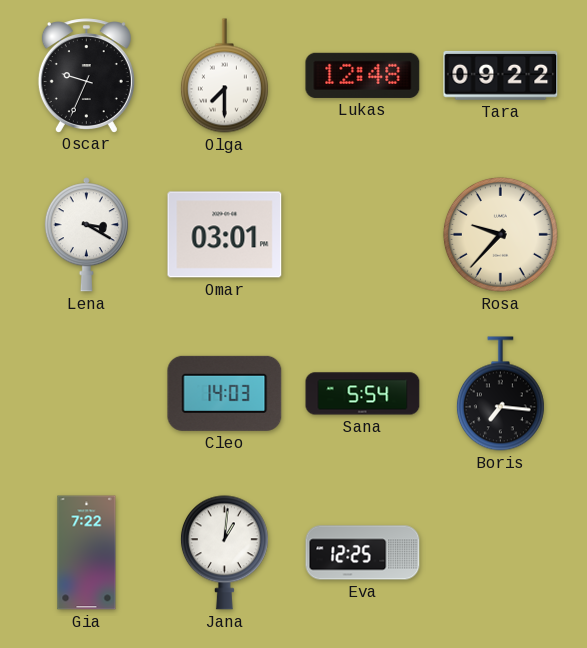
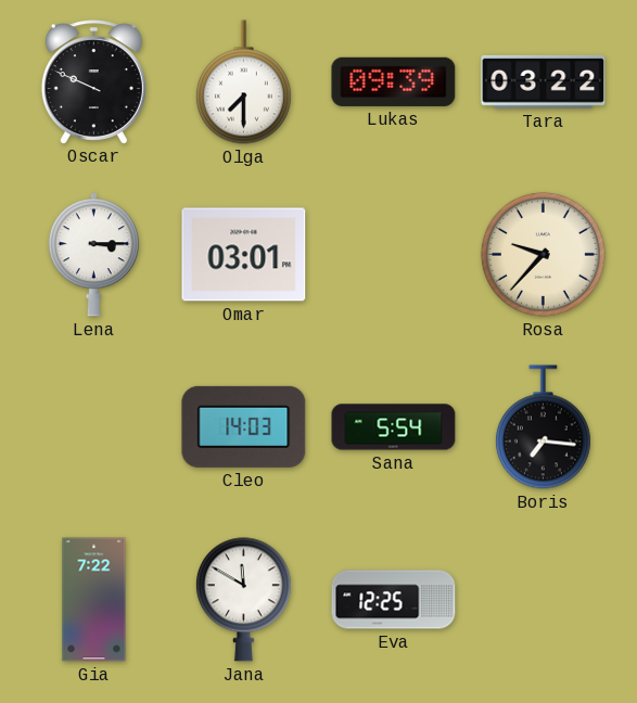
Oscar: 9:34 -> 9:49
Lukas: 12:48 -> 09:39
Tara: 09:22 -> 03:22
Lena: 3:20 -> 3:15
Jana: 1:01 -> 11:50
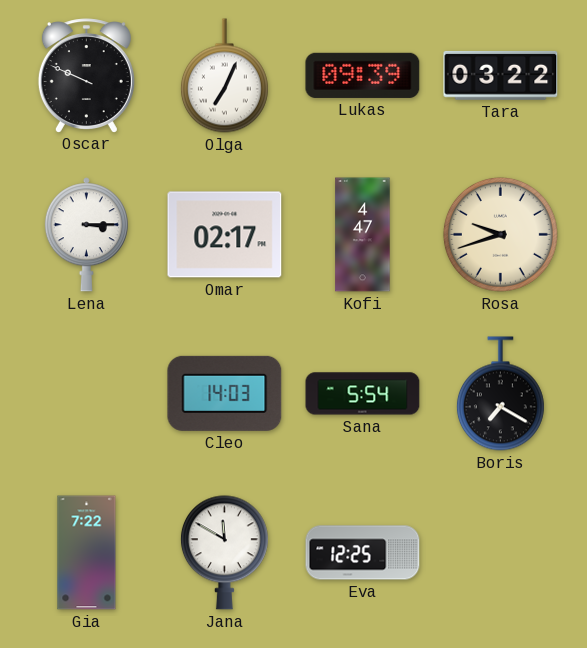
Olga: 7:30 -> 7:04
Omar: 03:01 -> 02:17
Kofi: none -> 4:47
Rosa: 9:37 -> 9:42
Boris: 7:16 -> 7:20
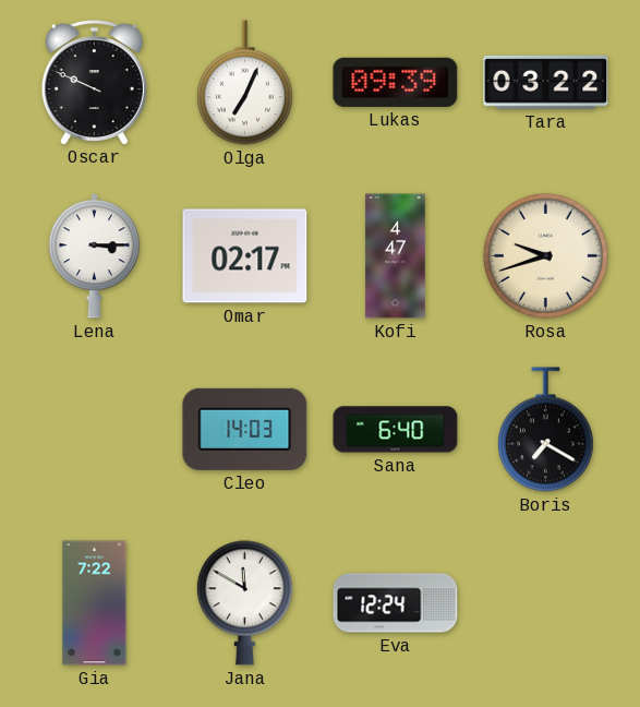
Sana: 5:54 -> 6:40
Eva: 12:25 -> 12:24
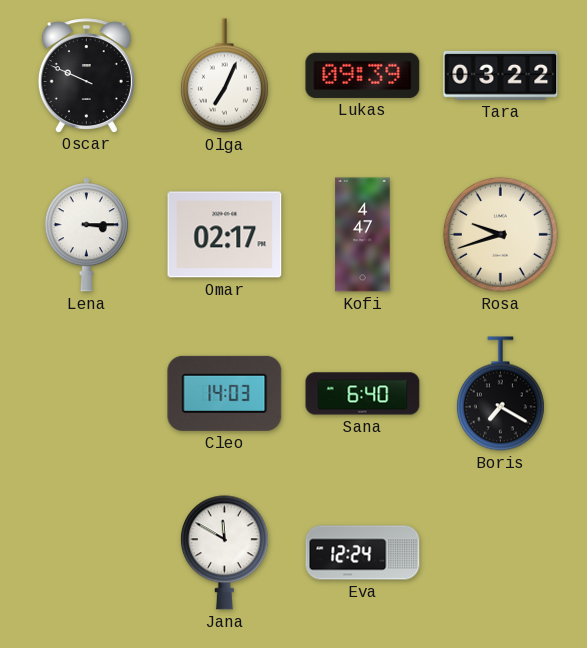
Gia: 7:22 -> none
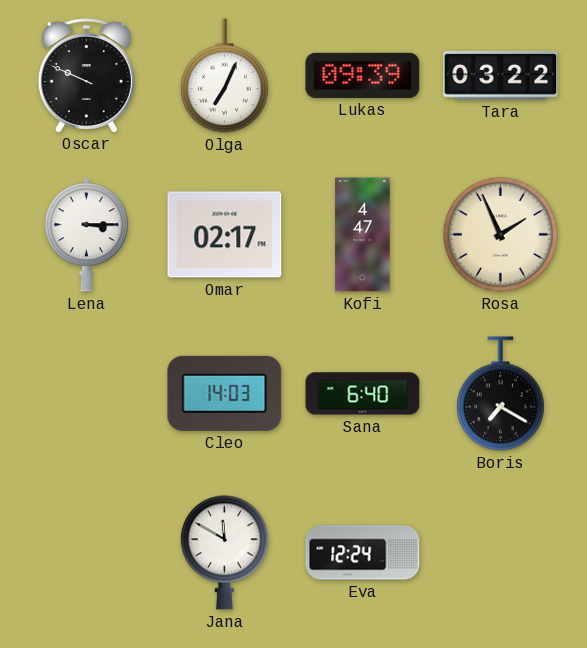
Rosa: 9:42 -> 1:56
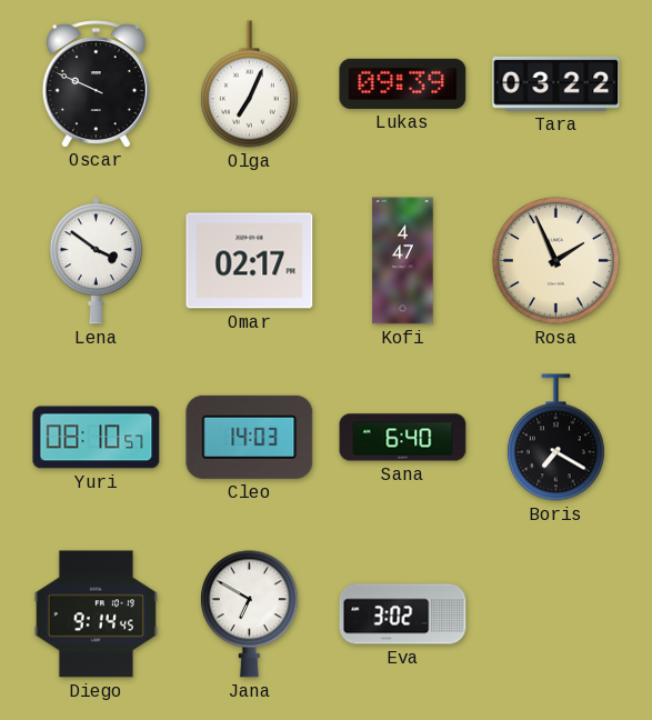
Lena: 3:15 -> 3:51
Yuri: none -> 08:10
Diego: none -> 9:14
Jana: 11:50 -> 6:50
Eva: 12:24 -> 3:02
